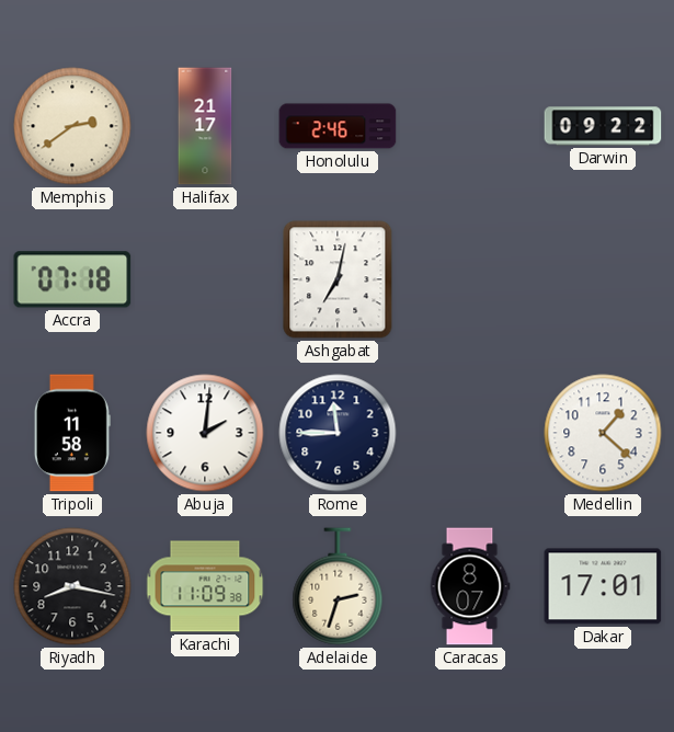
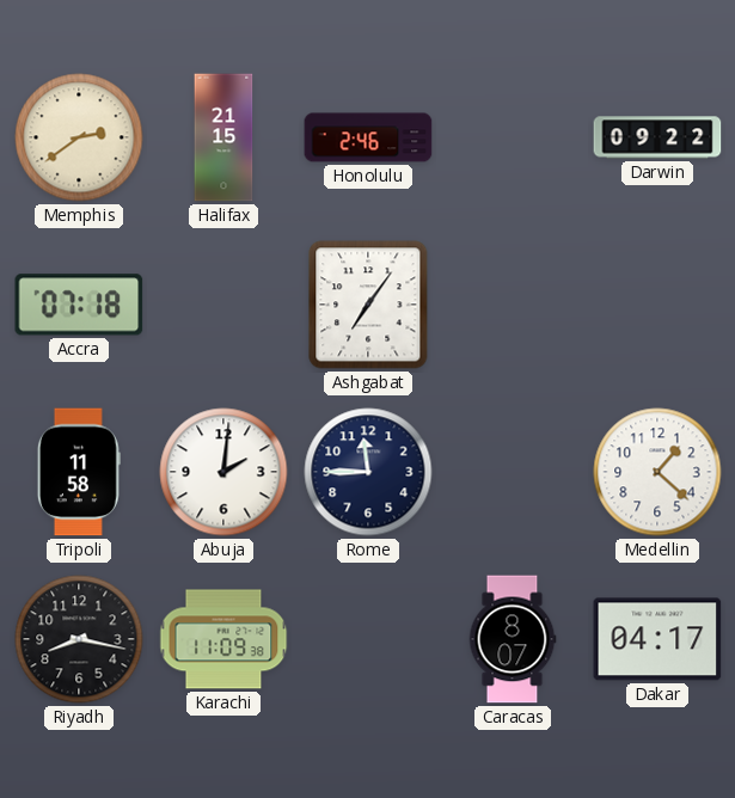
Halifax: 21:17 -> 21:15
Ashgabat: 7:02 -> 7:06
Adelaide: 2:33 -> none
Dakar: 17:01 -> 04:17
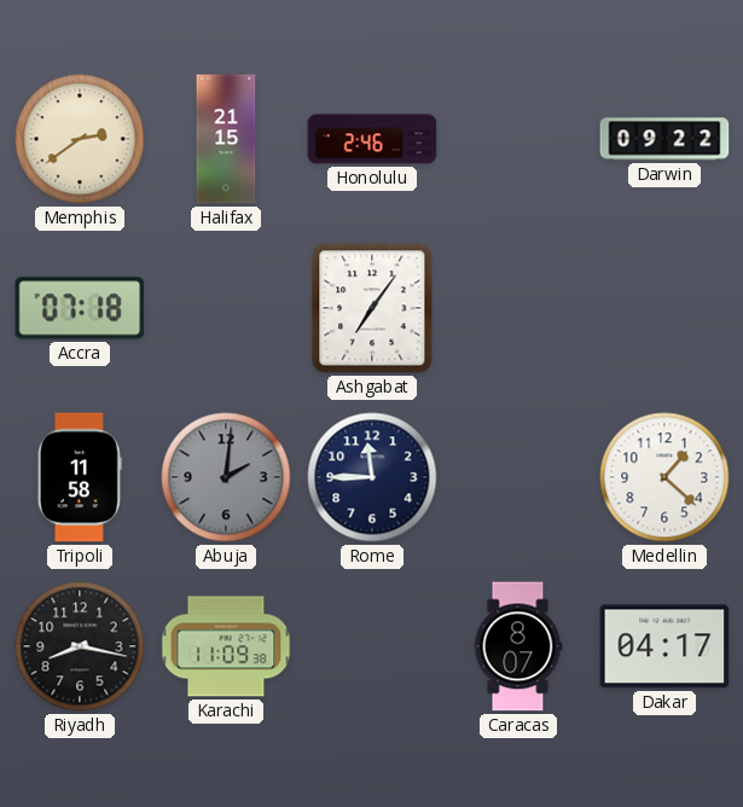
Abuja dial: white -> grey
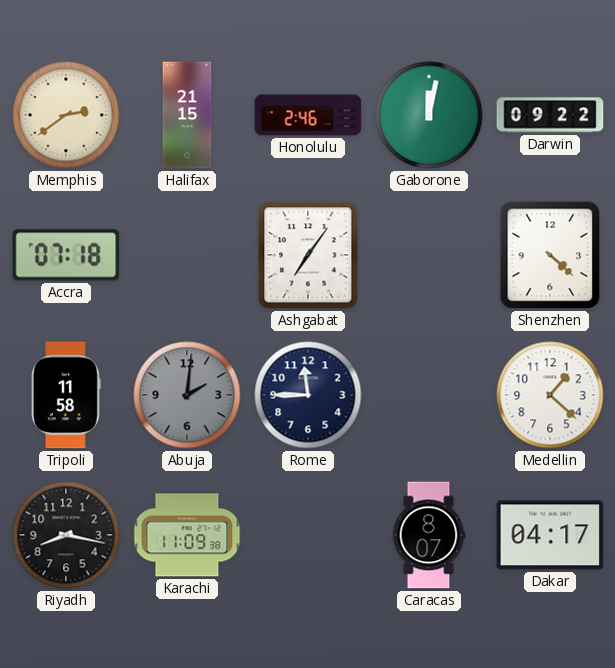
Gaborone: none -> 12:02
Shenzhen: none -> 4:22
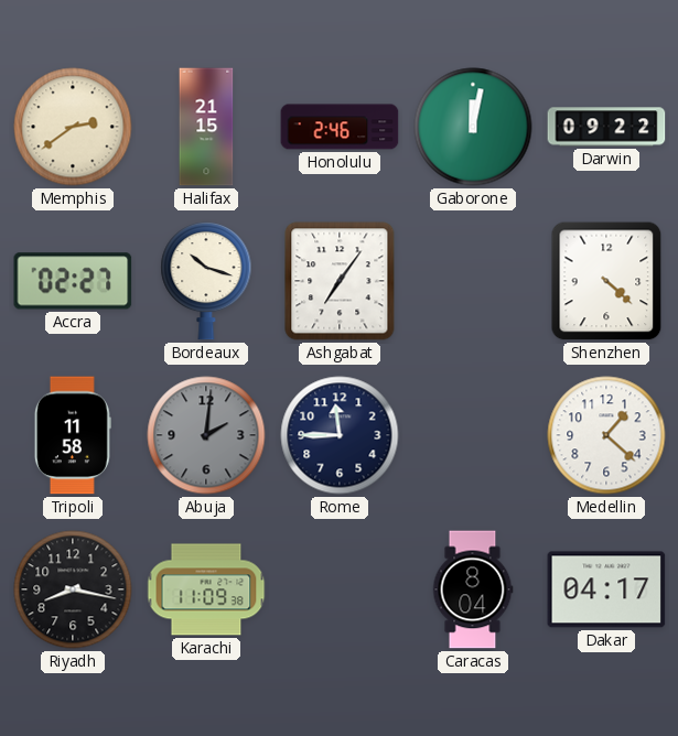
Accra: 07:18 -> 02:27
Bordeaux: none -> 10:18
Caracas: 8:07 -> 8:04
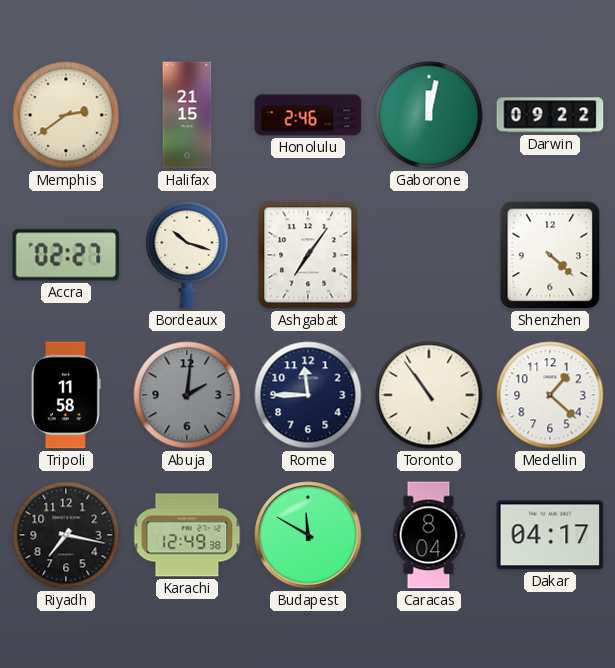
Toronto: none -> 10:54
Riyadh: 8:17 -> 7:17
Karachi: 11:09 -> 12:49
Budapest: none -> 11:50
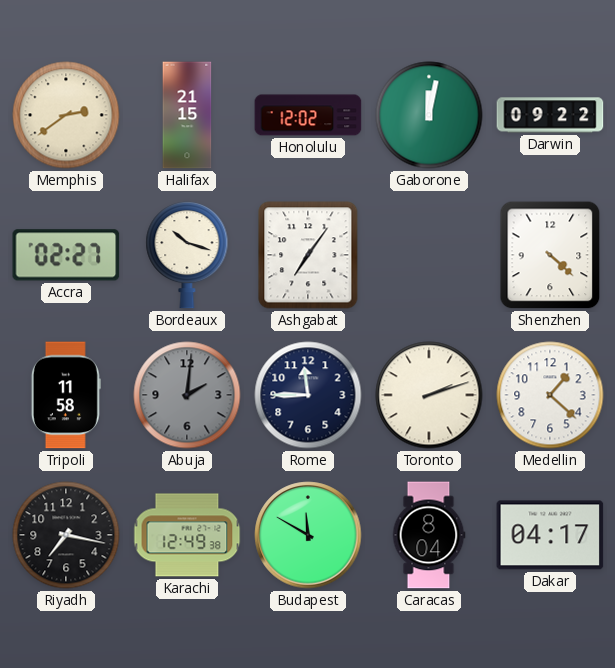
Honolulu: 2:46 -> 12:02
Toronto: 10:54 -> 2:12
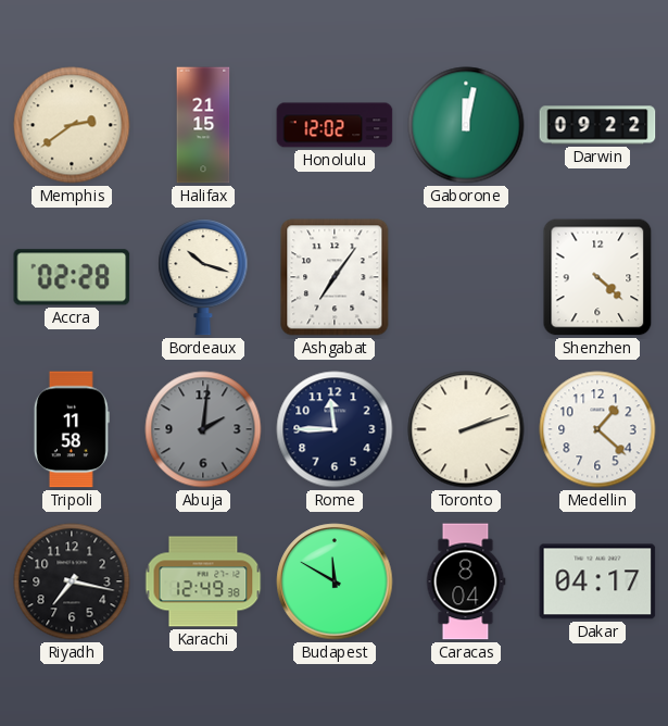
Accra: 02:27 -> 02:28
